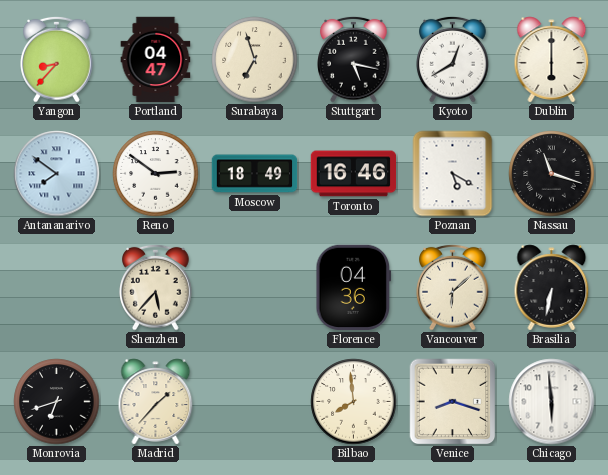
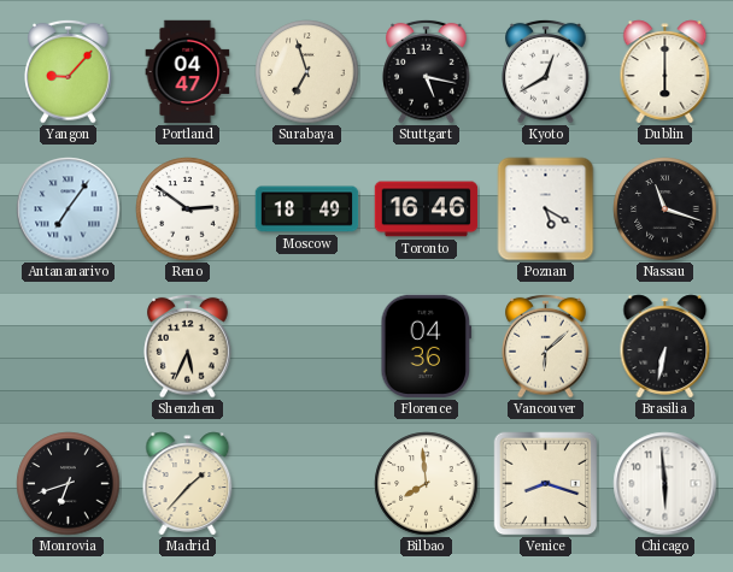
Yangon: 8:37 -> 9:07
Antananarivo: 7:51 -> 7:06
Shenzhen: 5:37 -> 5:34
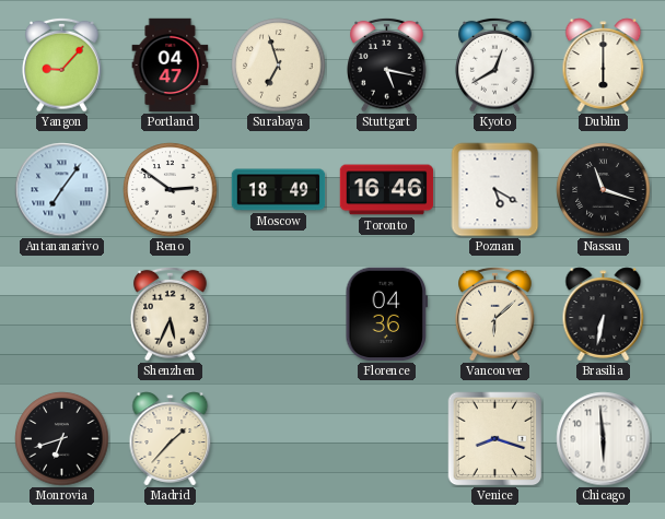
Bilbao: 7:59 -> none
